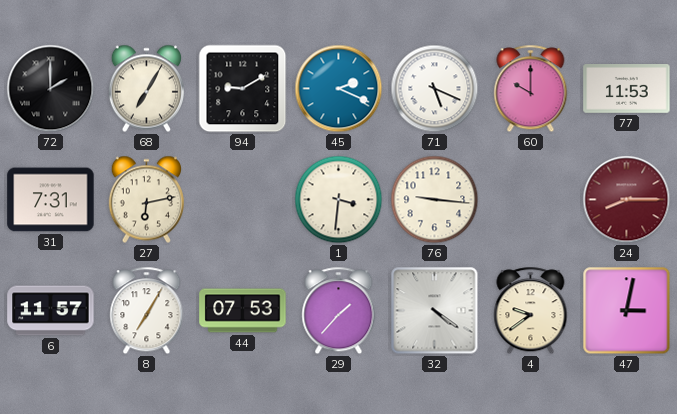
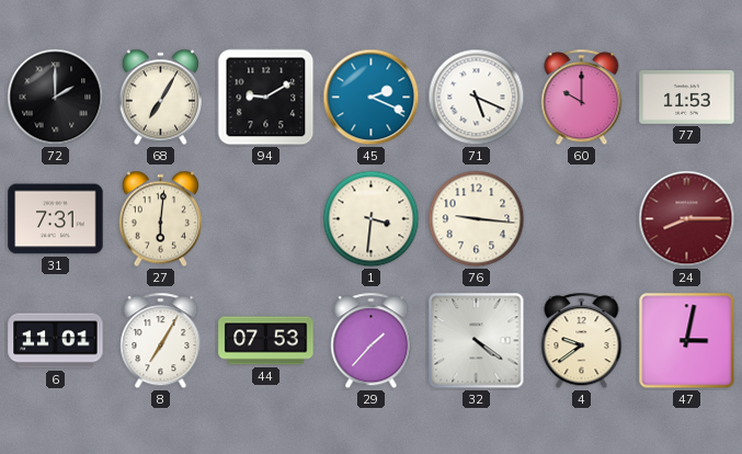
27: 6:13 -> 6:01
6: 11:57 -> 11:01
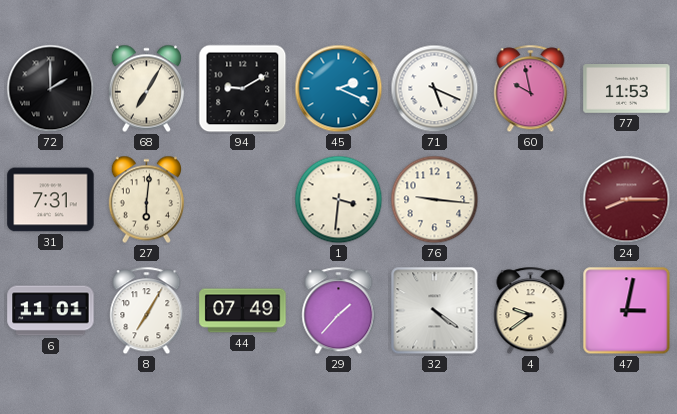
60: 10:00 -> 9:58
44: 07:53 -> 07:49
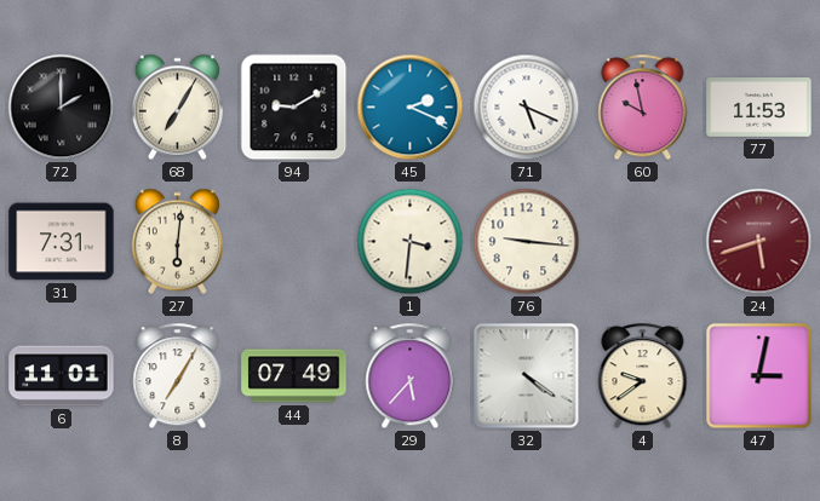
24: 8:15 -> 5:42
29: 1:37 -> 5:37
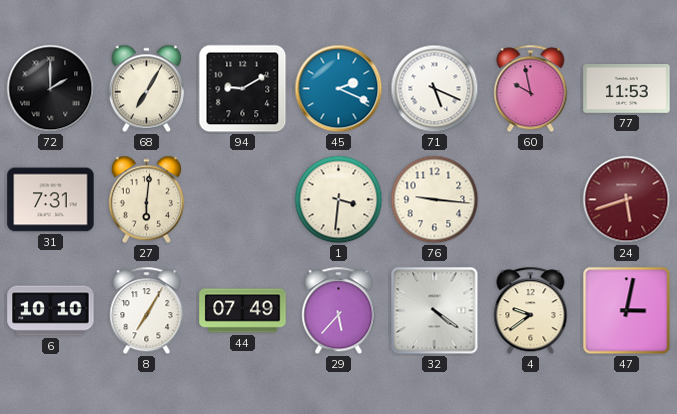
6: 11:01 -> 10:10
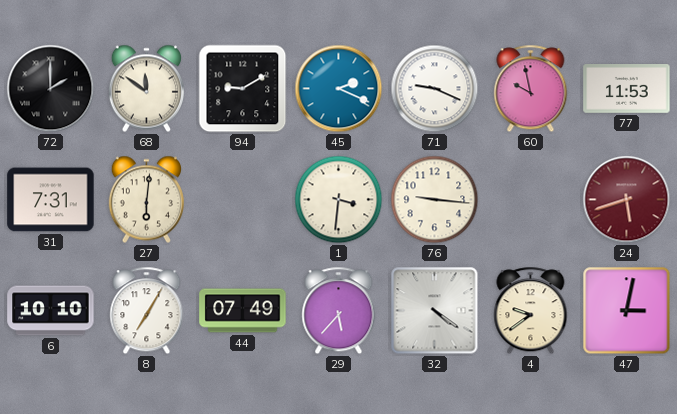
68: 7:05 -> 11:51
71: 5:19 -> 9:19
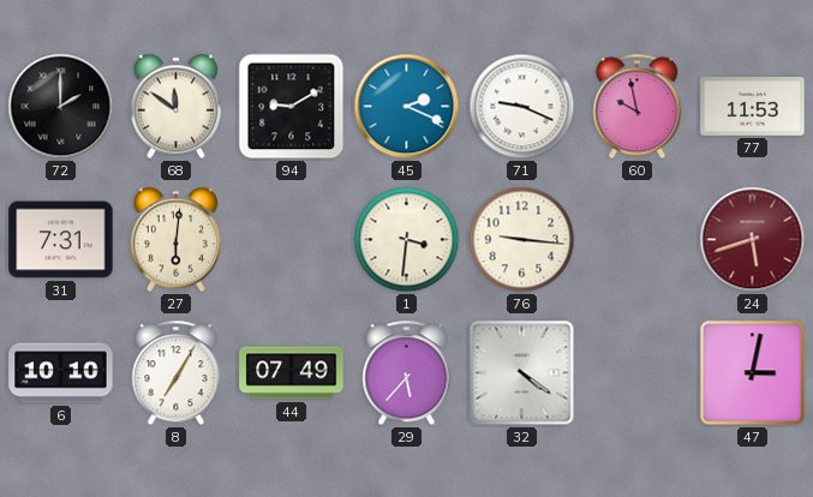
4: 9:39 -> none
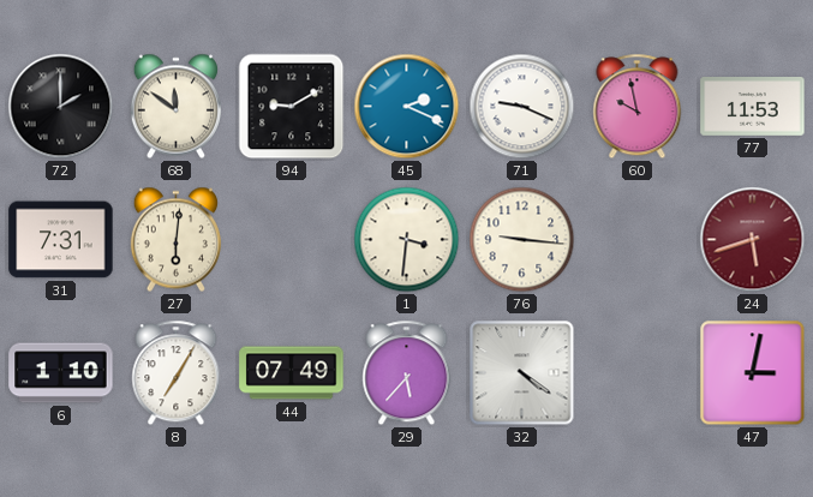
6: 10:10 -> 1:10
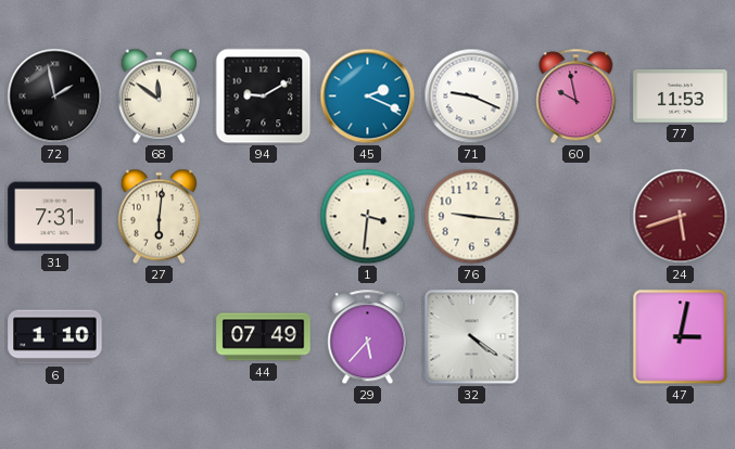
72: 2:00 -> 1:58
8: 7:05 -> none
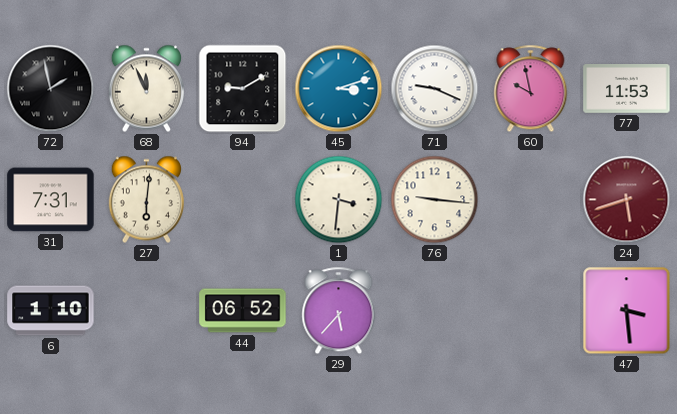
68: 11:51 -> 11:56
45: 2:19 -> 3:12
44: 07:49 -> 06:52
32: 4:21 -> none
47: 3:02 -> 3:29
